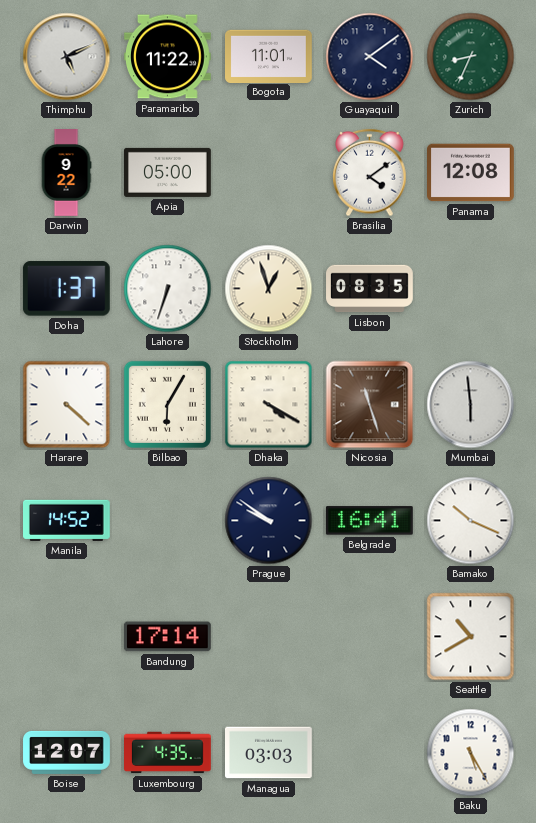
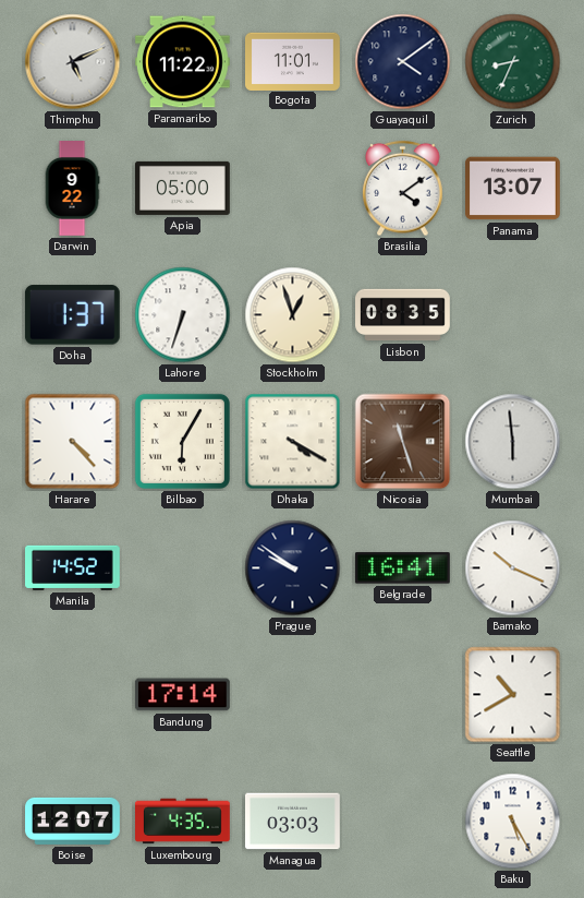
Panama: 12:08 -> 13:07
Harare: 4:22 -> 4:23
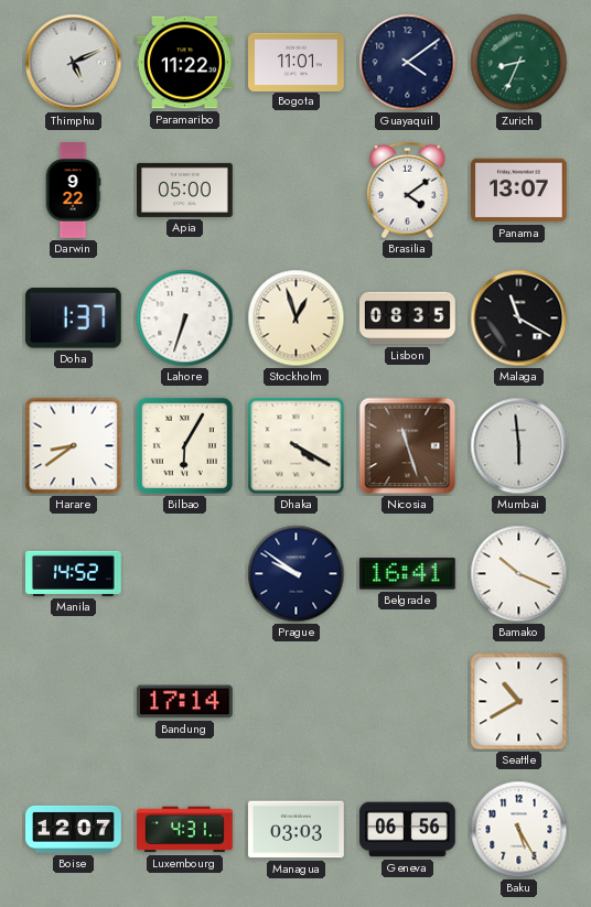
Malaga: none -> 11:20
Harare: 4:23 -> 8:39
Luxembourg: 4:35 -> 4:31
Geneva: none -> 06:56
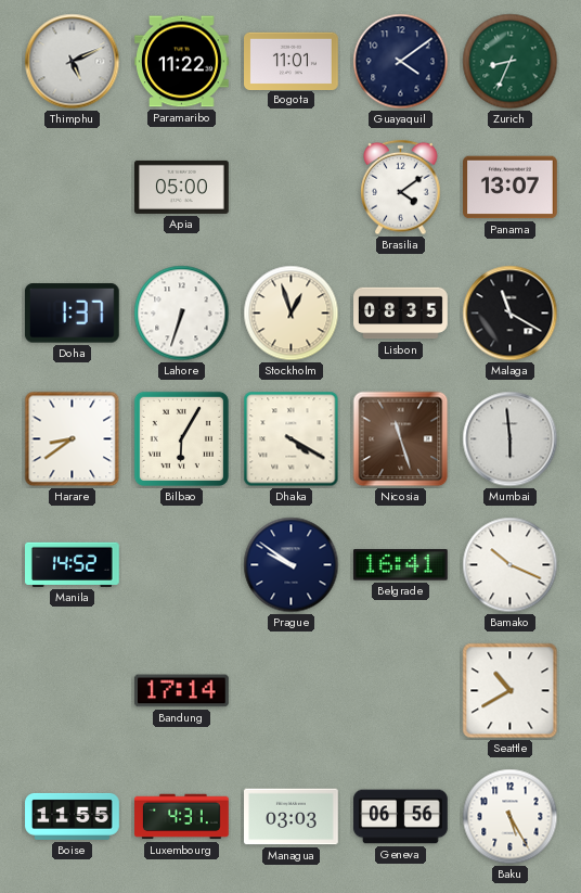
Darwin: 9:22 -> none
Boise: 12:07 -> 11:55
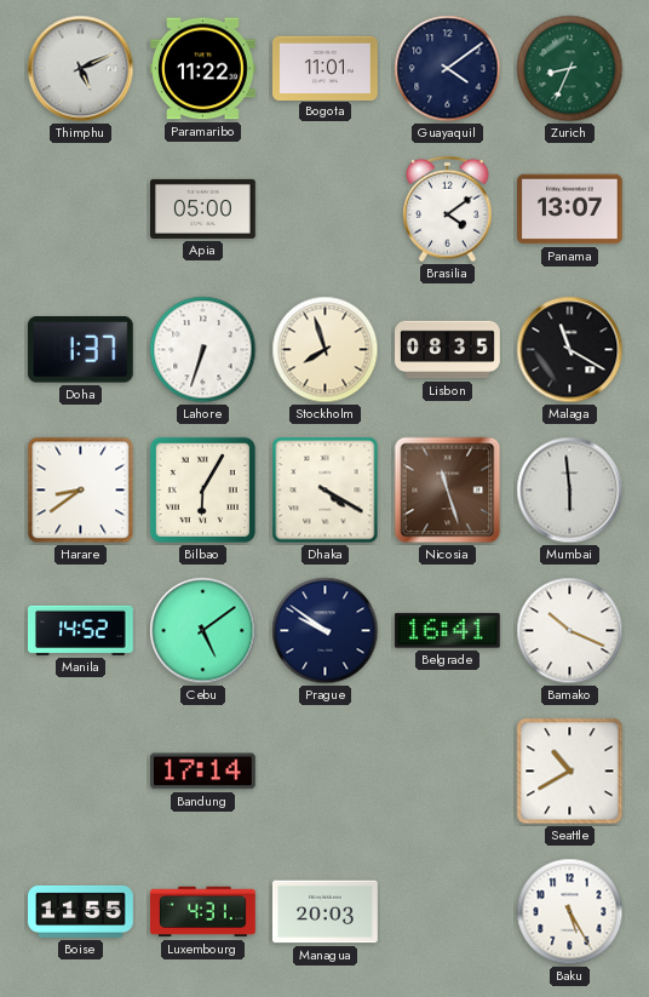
Stockholm: 12:57 -> 7:57
Cebu: none -> 5:09
Managua: 03:03 -> 20:03
Geneva: 06:56 -> none
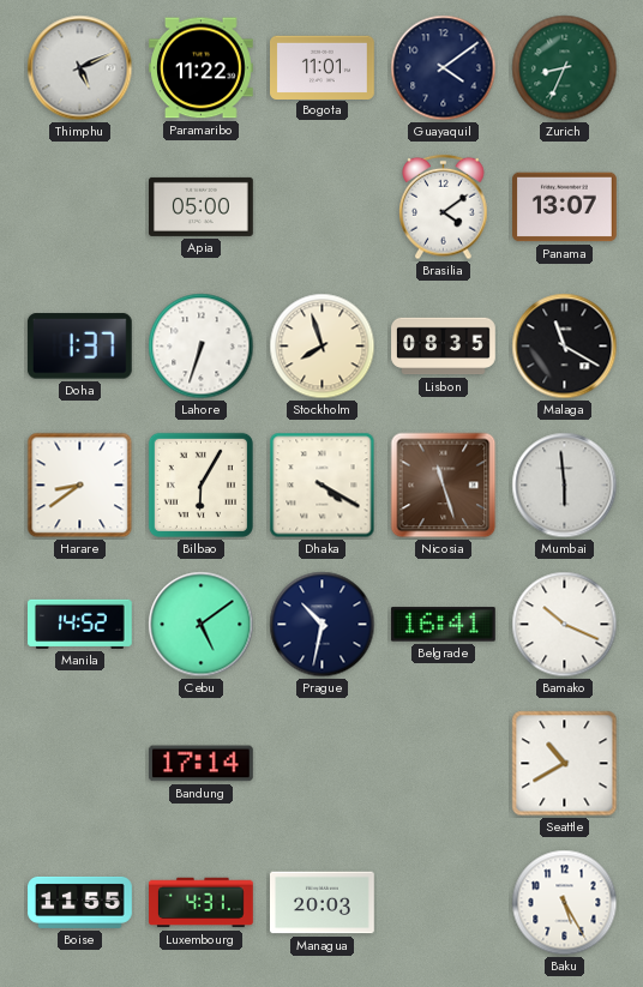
Prague: 9:51 -> 10:32
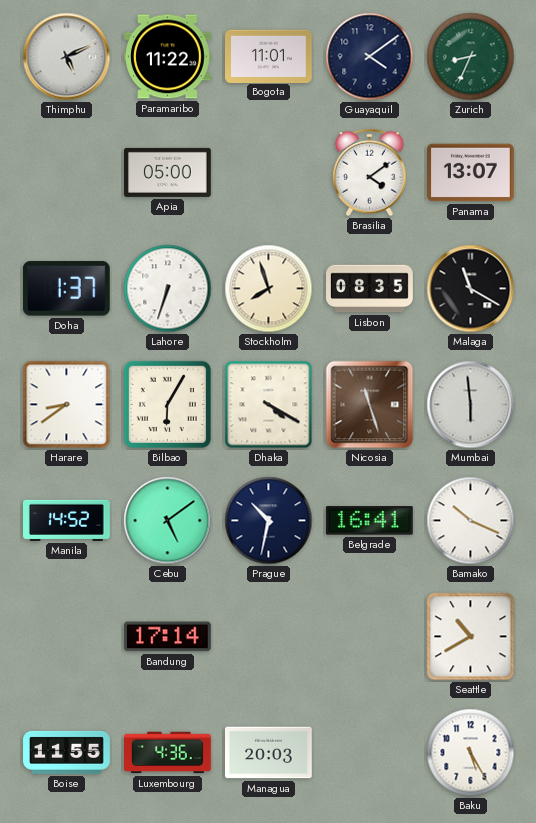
Luxembourg: 4:31 -> 4:36
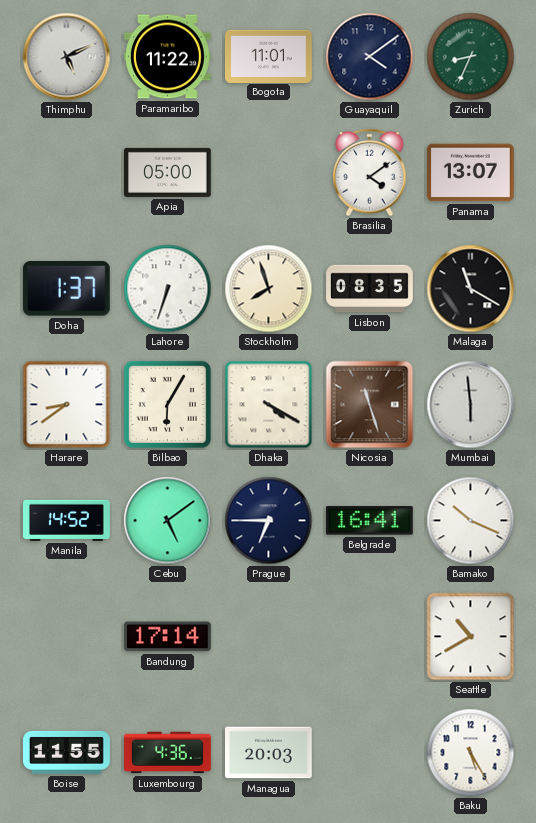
Prague: 10:32 -> 6:45
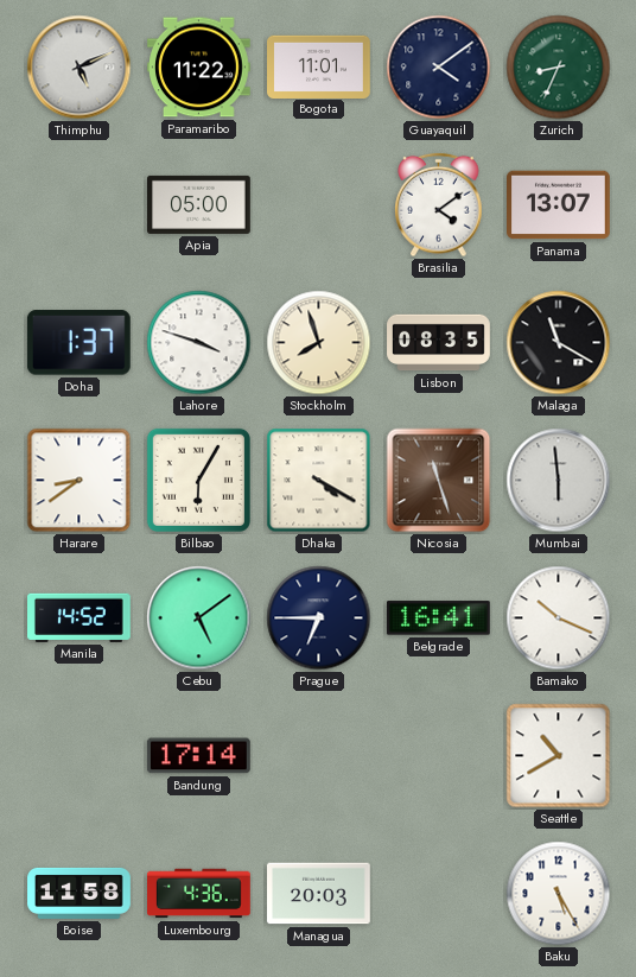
Lahore: 6:33 -> 3:48
Boise: 11:55 -> 11:58
